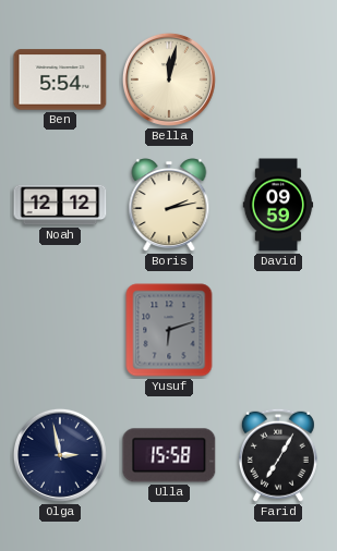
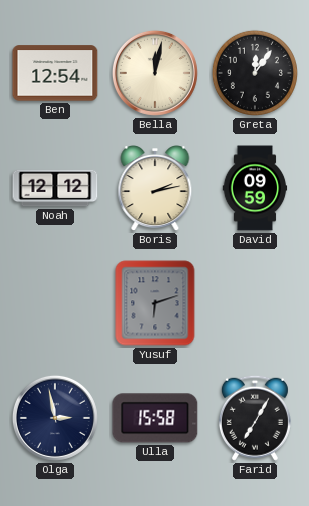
Ben: 5:54 -> 12:54
Greta: none -> 12:06
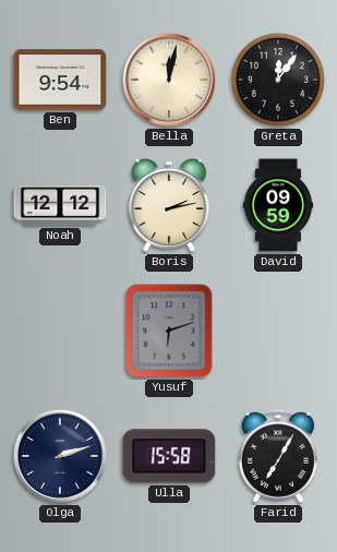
Ben: 12:54 -> 9:54
Olga: 2:58 -> 2:12
